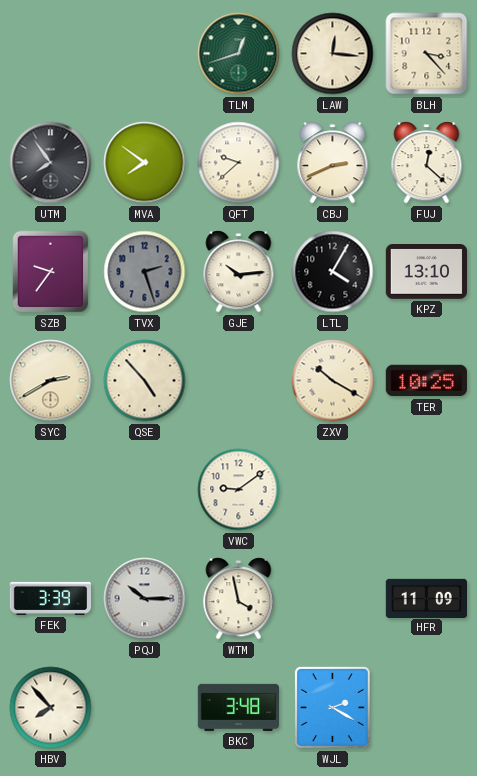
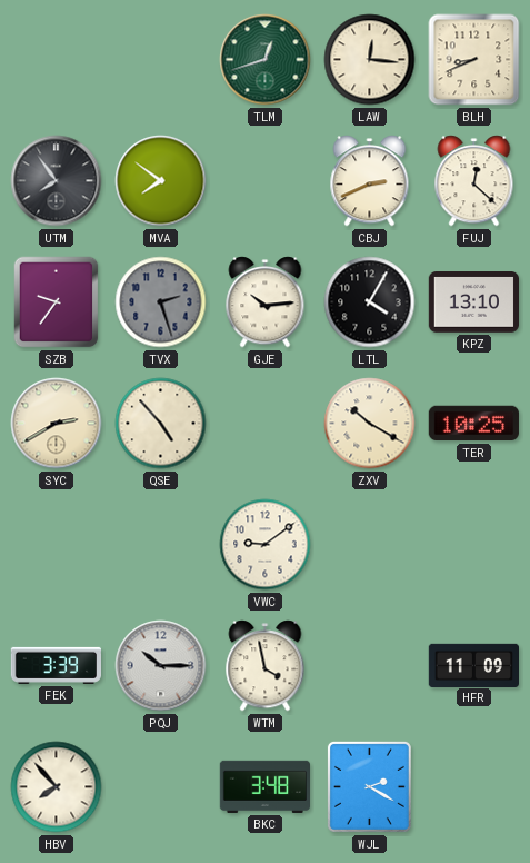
BLH: 3:23 -> 8:41
QFT: 9:38 -> none
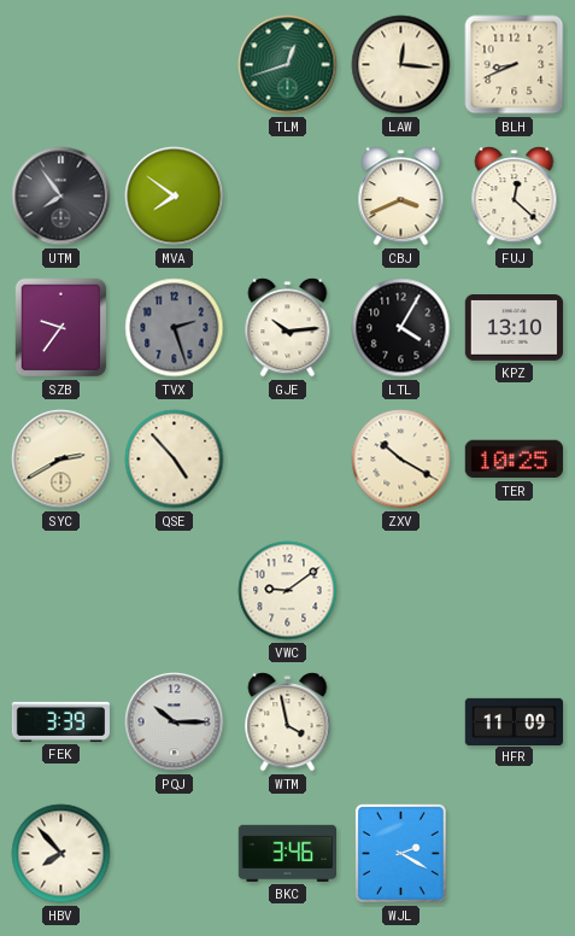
CBJ: 2:41 -> 3:41
BKC: 3:48 -> 3:46
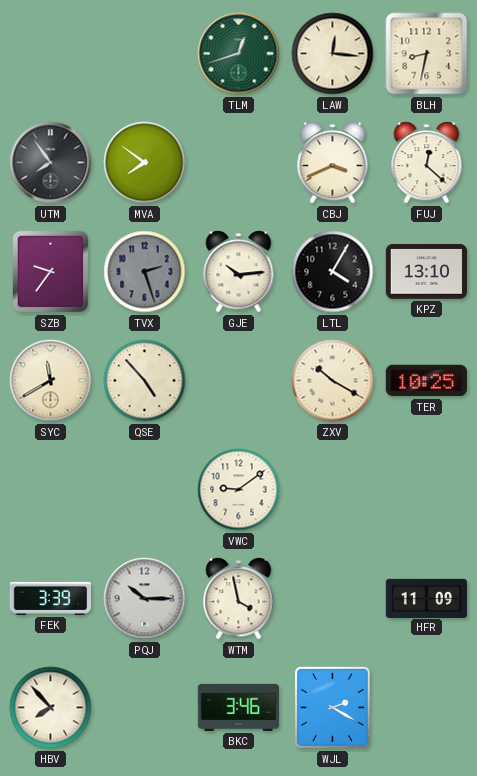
BLH: 8:41 -> 8:32
SYC: 2:40 -> 11:40
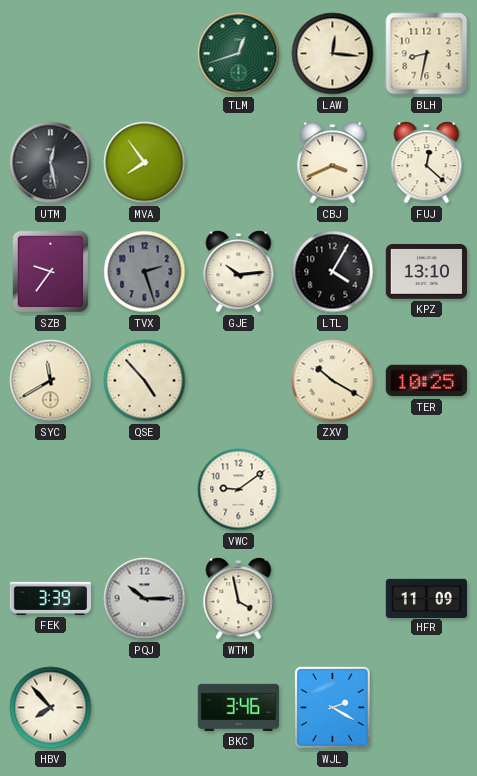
UTM: 7:54 -> 12:28
MVA: 7:51 -> 7:54
